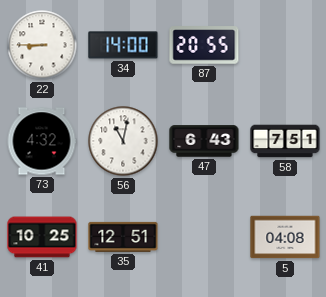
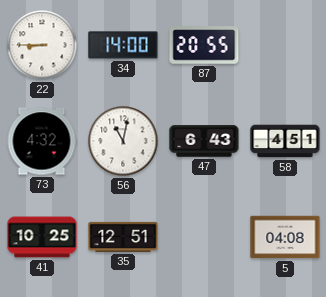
58: 7:51 -> 4:51
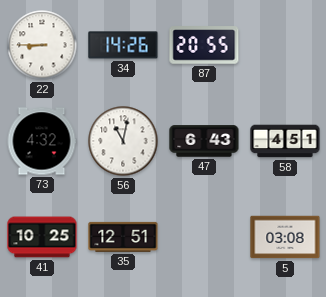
34: 14:00 -> 14:26
5: 04:08 -> 03:08
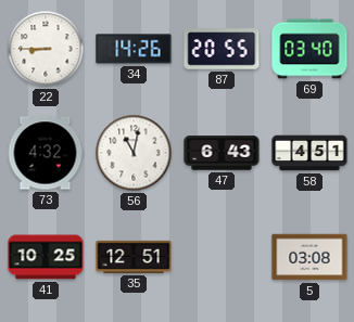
69: none -> 03:40
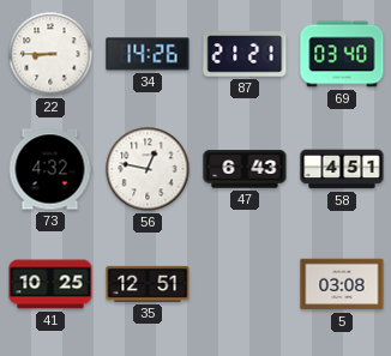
87: 20:55 -> 21:21
56: 11:02 -> 12:47
